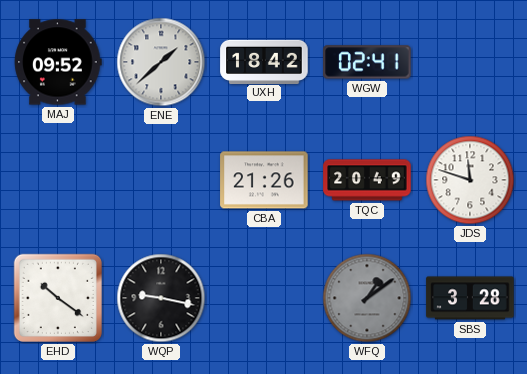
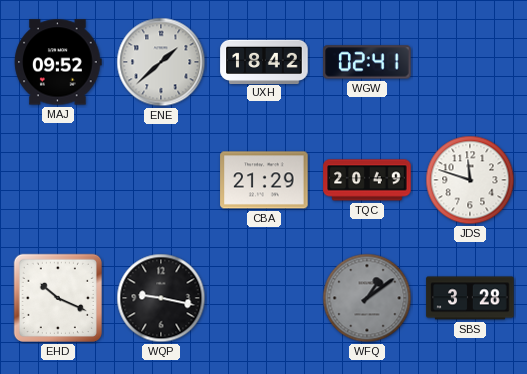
CBA: 21:26 -> 21:29
EHD: 10:21 -> 10:19
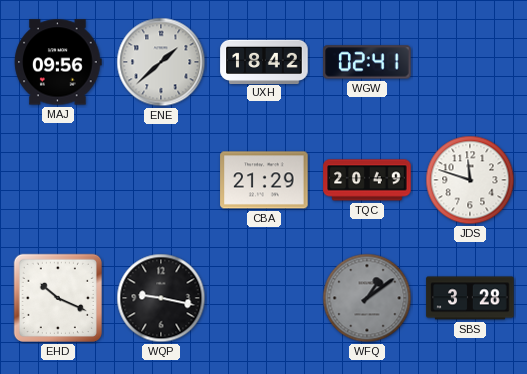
MAJ: 09:52 -> 09:56
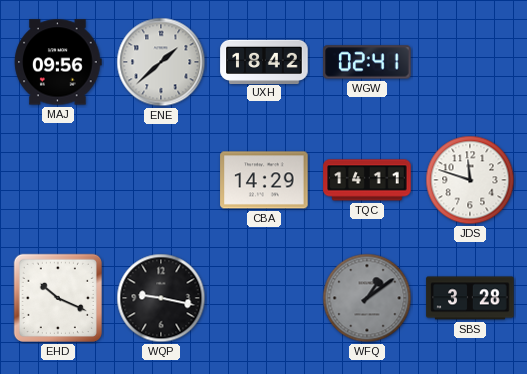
CBA: 21:29 -> 14:29
TQC: 20:49 -> 14:11
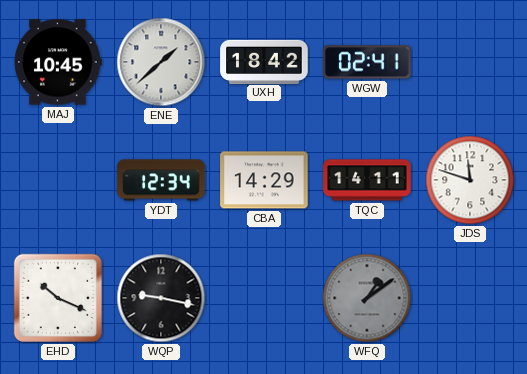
MAJ: 09:56 -> 10:45
YDT: none -> 12:34
SBS: 3:28 -> none
